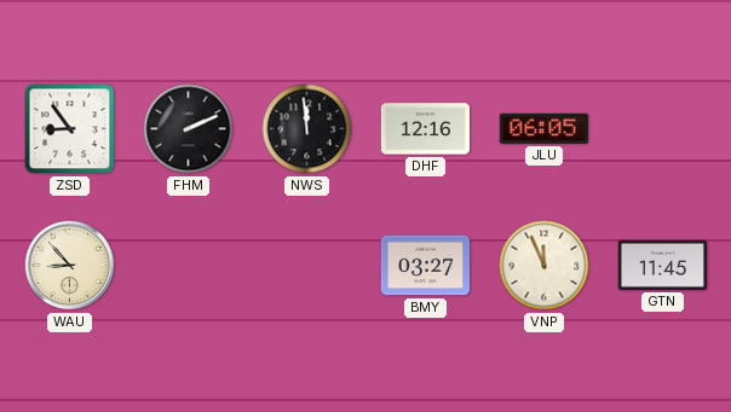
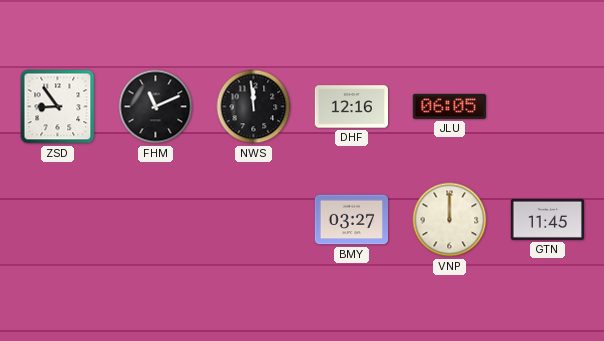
FHM: 2:11 -> 11:11
WAU: 8:53 -> none
VNP: 11:56 -> 12:00
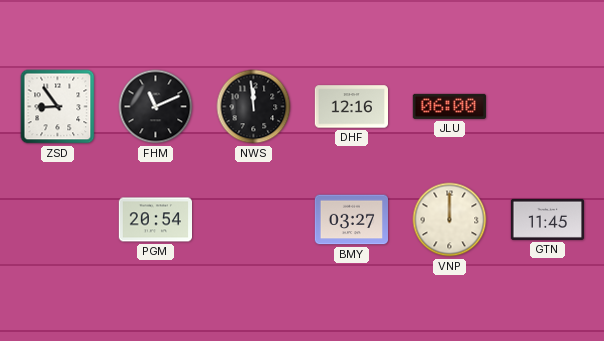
JLU: 06:05 -> 06:00
PGM: none -> 20:54
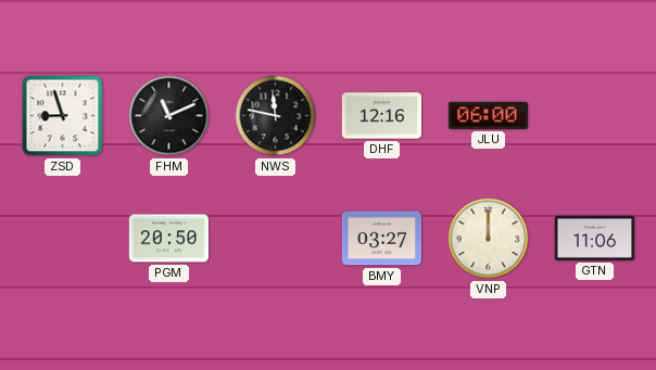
ZSD: 8:54 -> 8:57
NWS: 11:59 -> 11:47
PGM: 20:54 -> 20:50
GTN: 11:45 -> 11:06
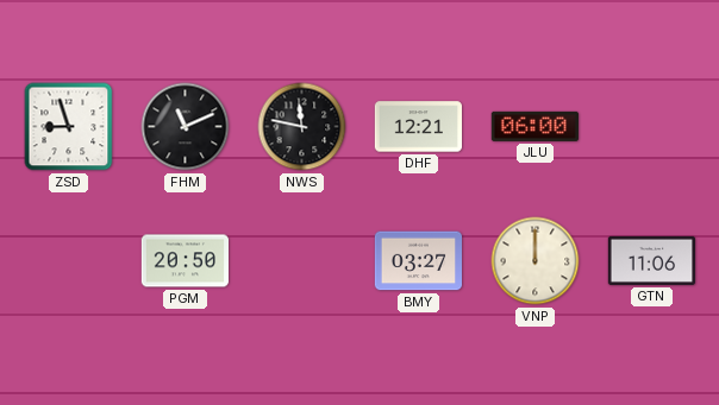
DHF: 12:16 -> 12:21
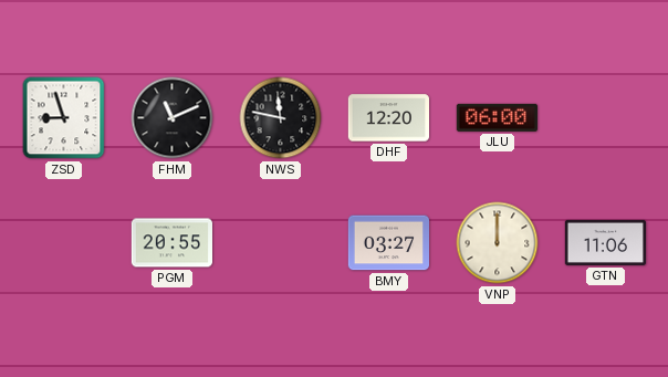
DHF: 12:21 -> 12:20
PGM: 20:50 -> 20:55
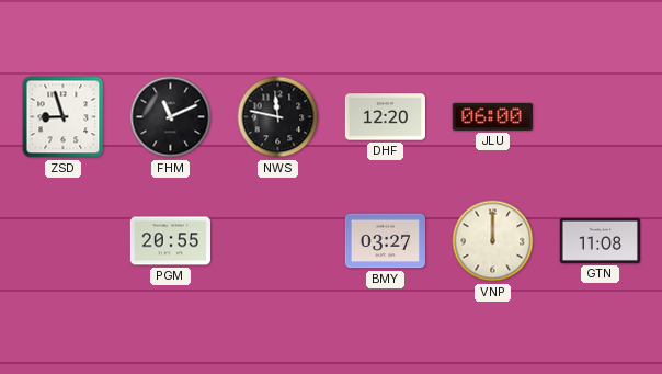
GTN: 11:06 -> 11:08
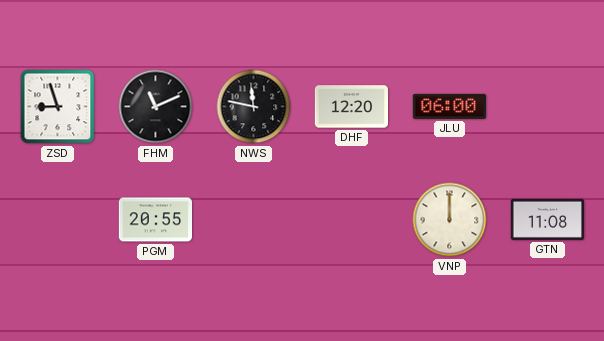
BMY: 03:27 -> none
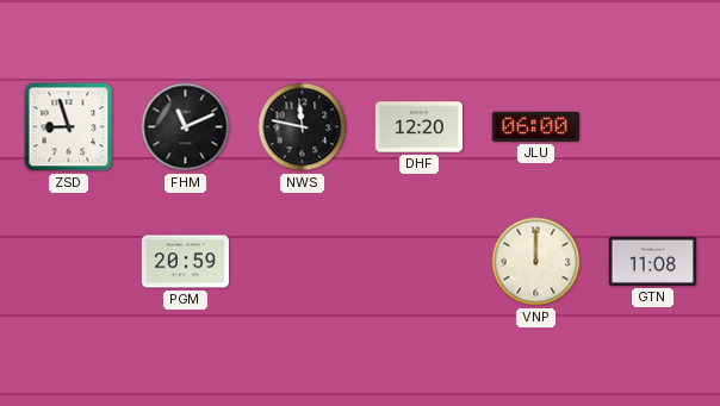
PGM: 20:55 -> 20:59
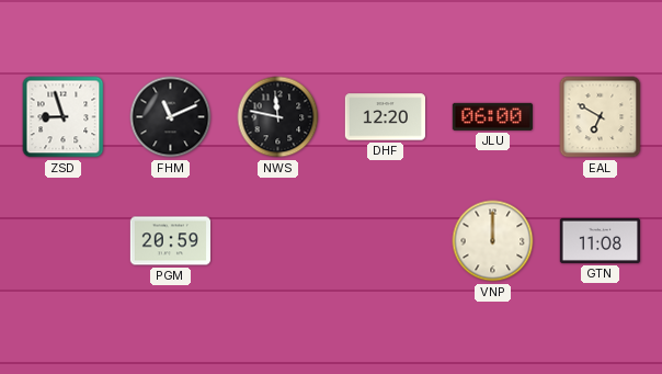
EAL: none -> 6:50
